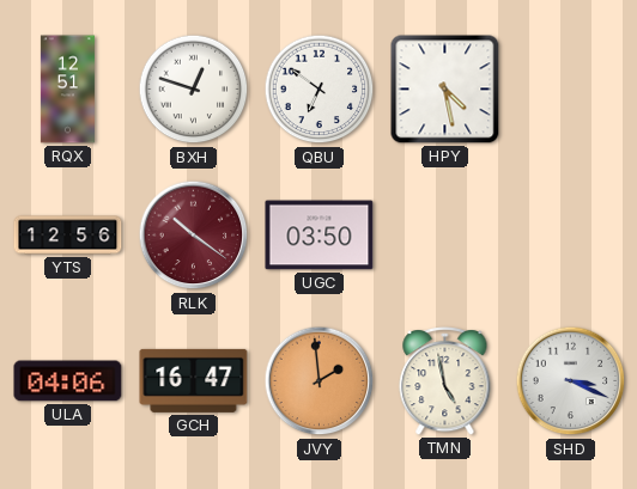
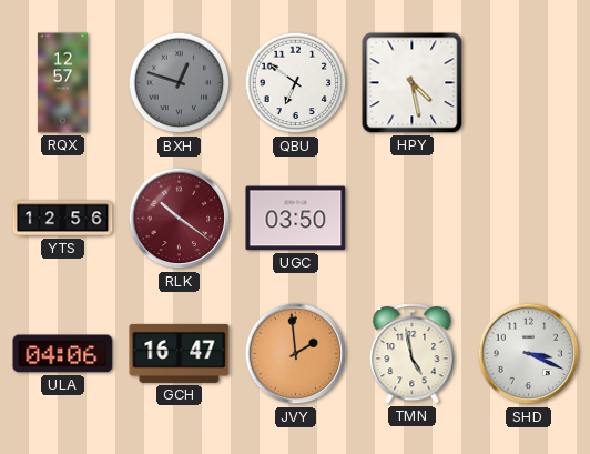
RQX: 12:51 -> 12:57
BXH dial: white -> grey
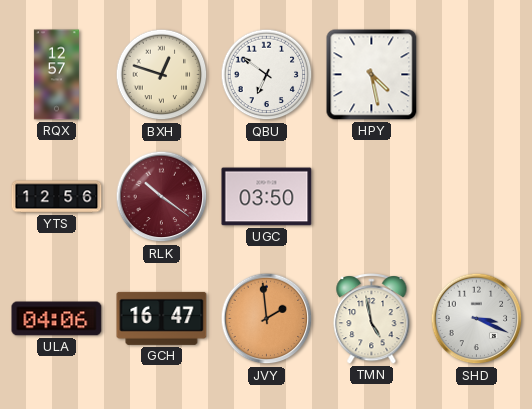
BXH dial: grey -> cream
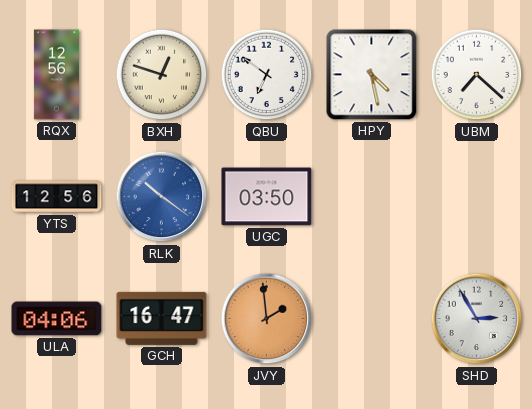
RQX: 12:57 -> 12:56
UBM: none -> 7:22
RLK dial: burgundy -> blue
TMN: 4:58 -> none
SHD: 3:19 -> 2:55
